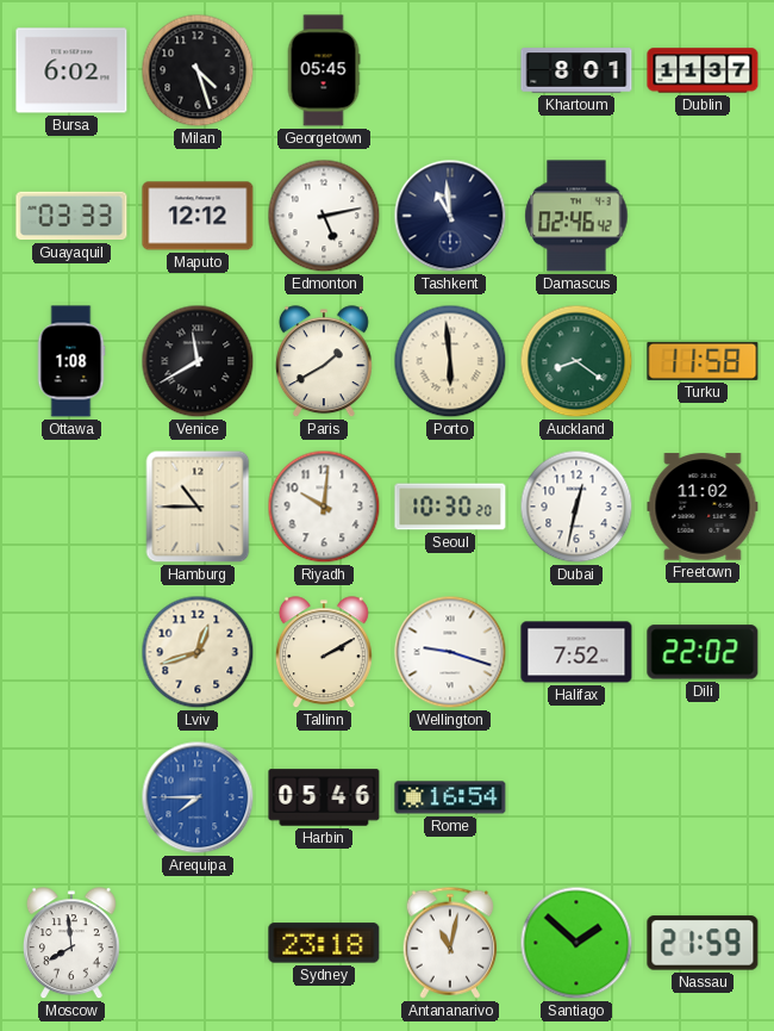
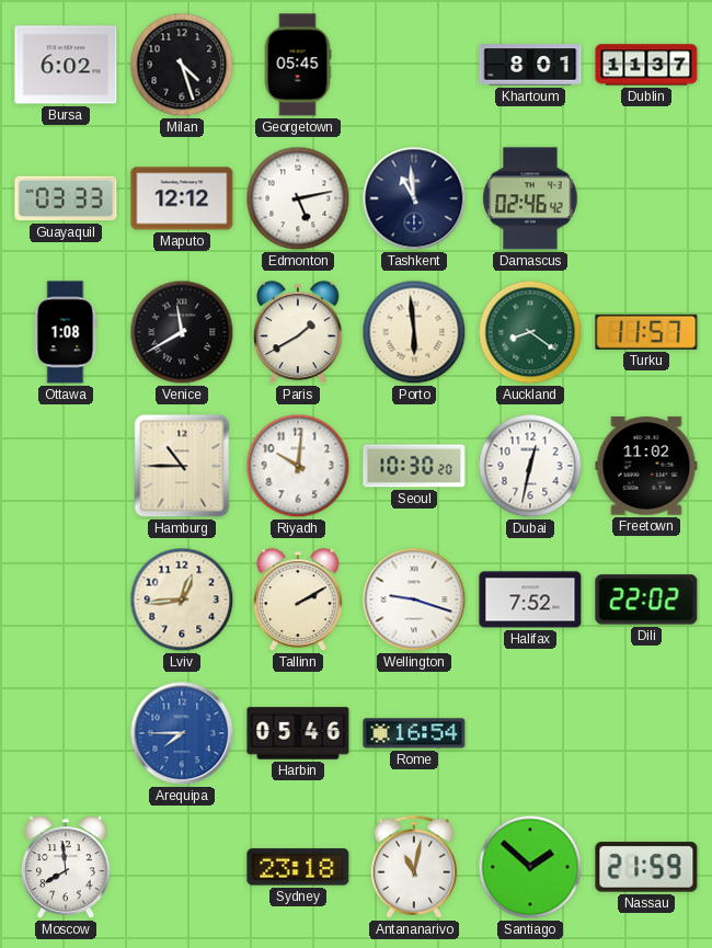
Turku: 11:58 -> 11:57
Lviv: 12:42 -> 12:44
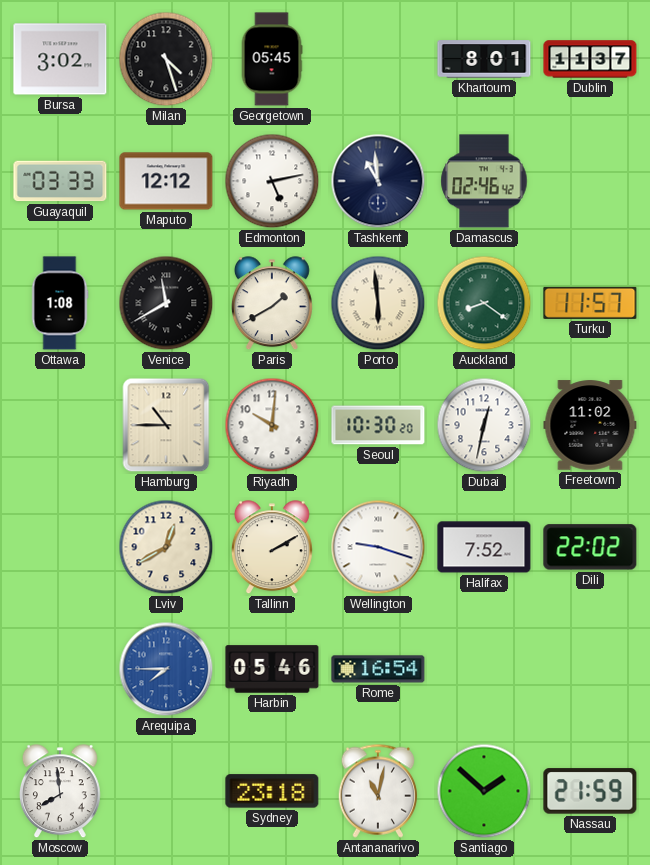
Bursa: 6:02 -> 3:02
Lviv: 12:44 -> 12:40
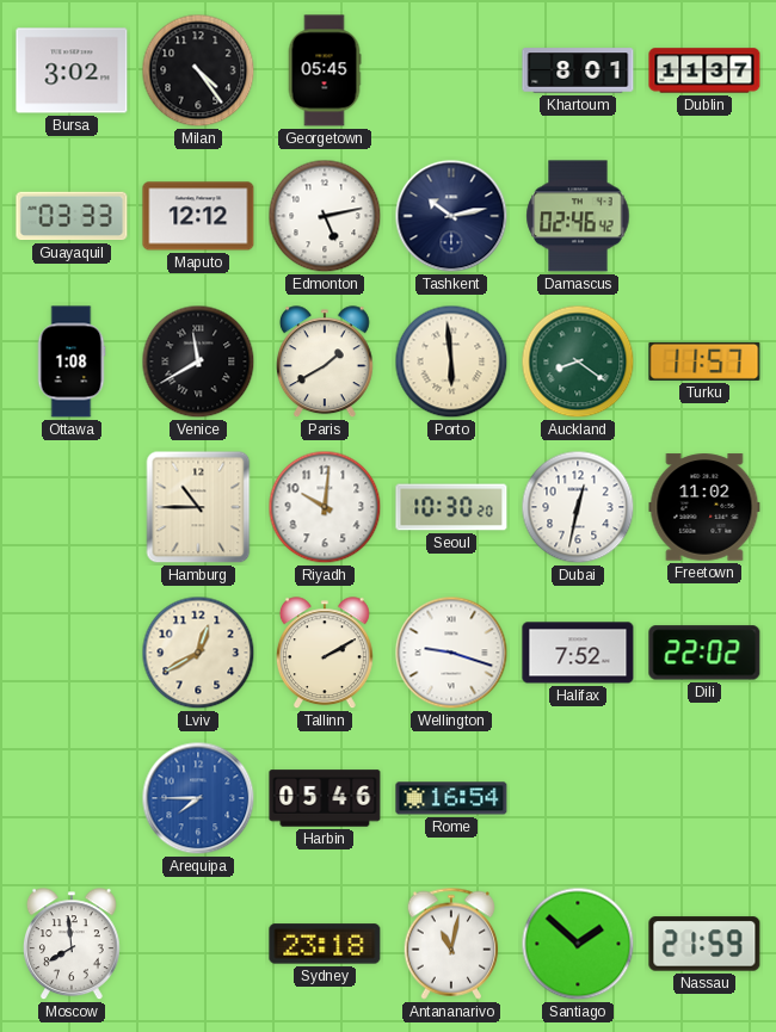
Milan: 4:27 -> 4:24
Tashkent: 10:59 -> 10:13
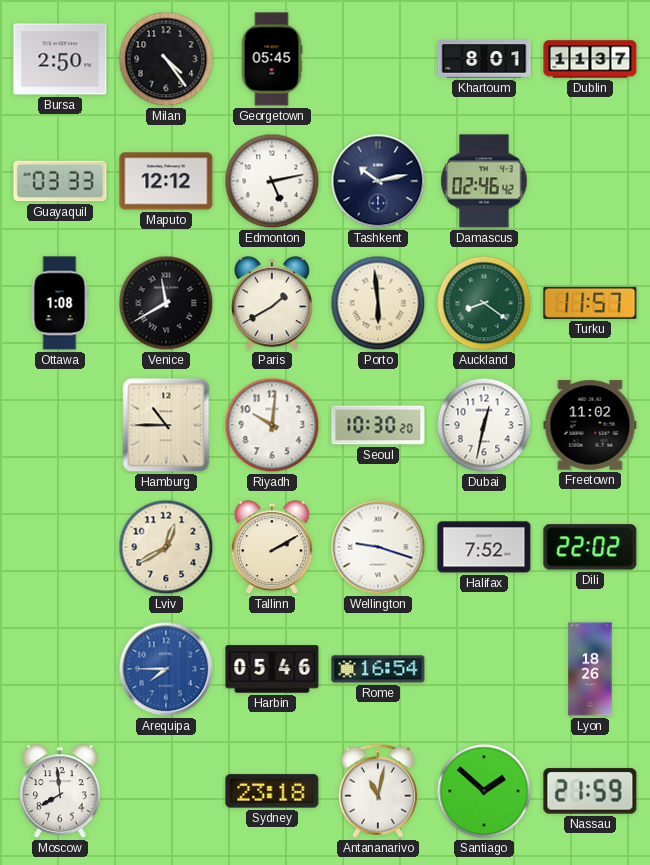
Bursa: 3:02 -> 2:50
Lyon: none -> 18:26
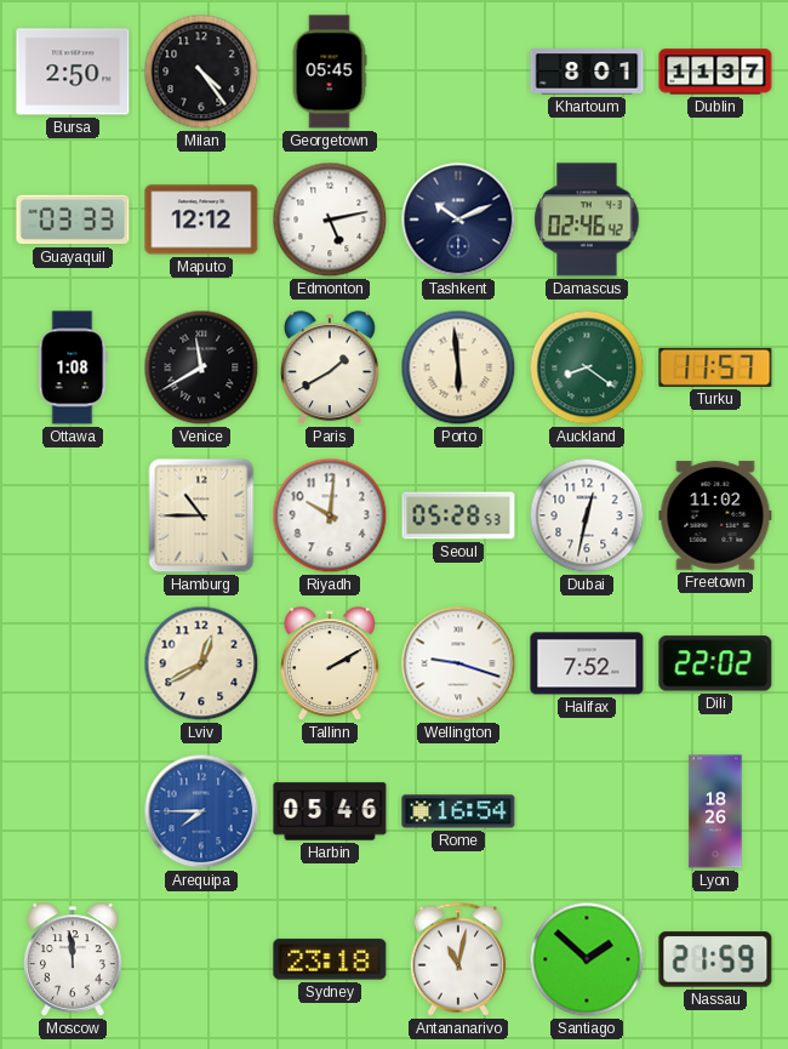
Tashkent: 10:13 -> 10:11
Seoul: 10:30 -> 05:28
Moscow: 7:59 -> 11:59
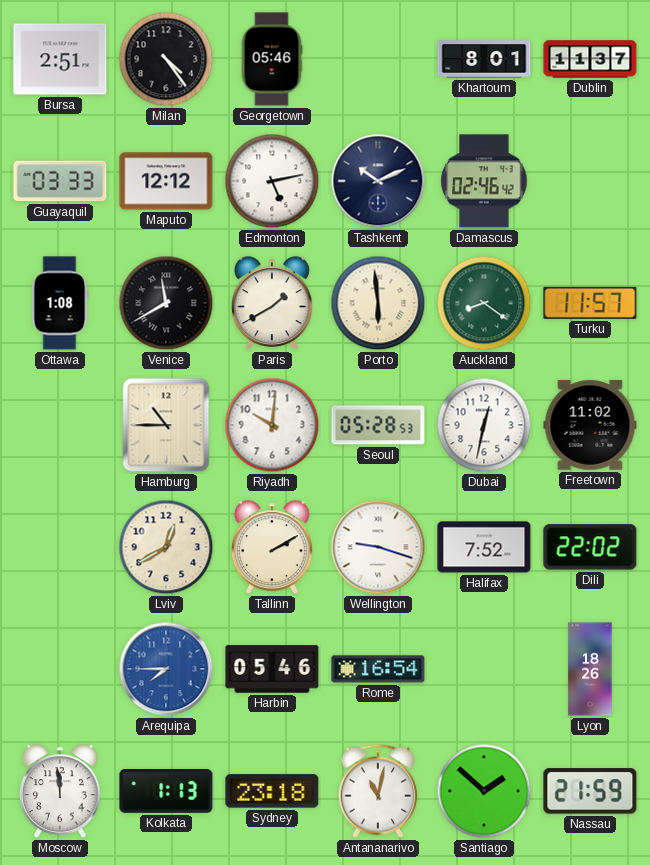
Bursa: 2:50 -> 2:51
Georgetown: 05:45 -> 05:46
Kolkata: none -> 1:13
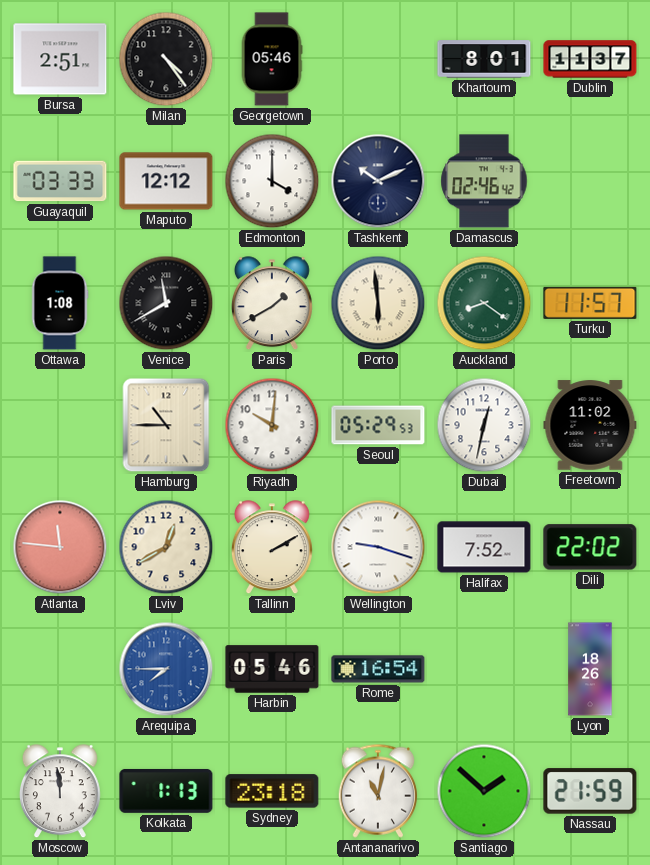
Edmonton: 5:13 -> 4:00
Seoul: 05:28 -> 05:29
Atlanta: none -> 11:46
